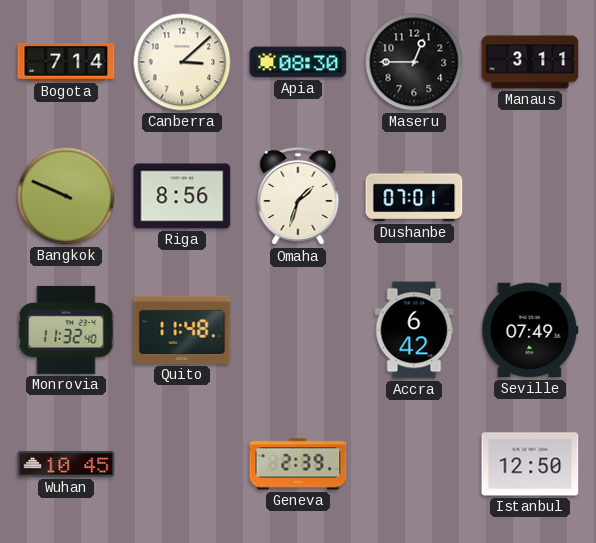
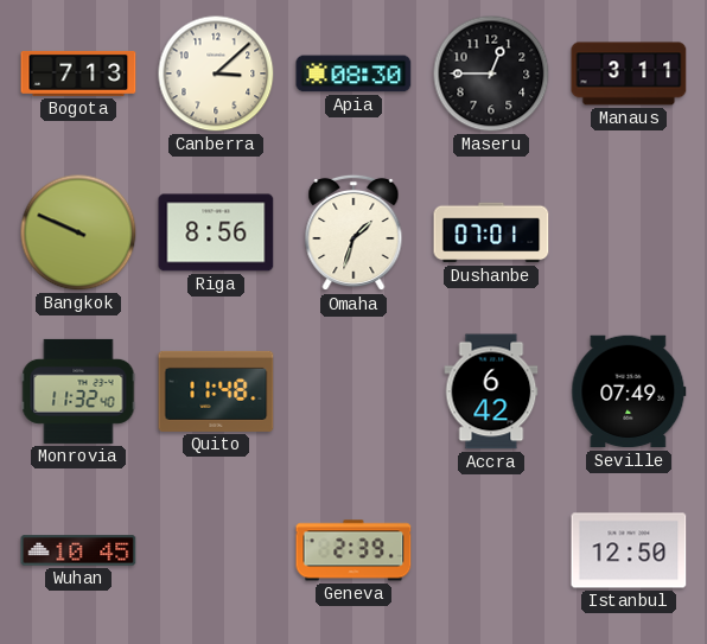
Bogota: 7:14 -> 7:13
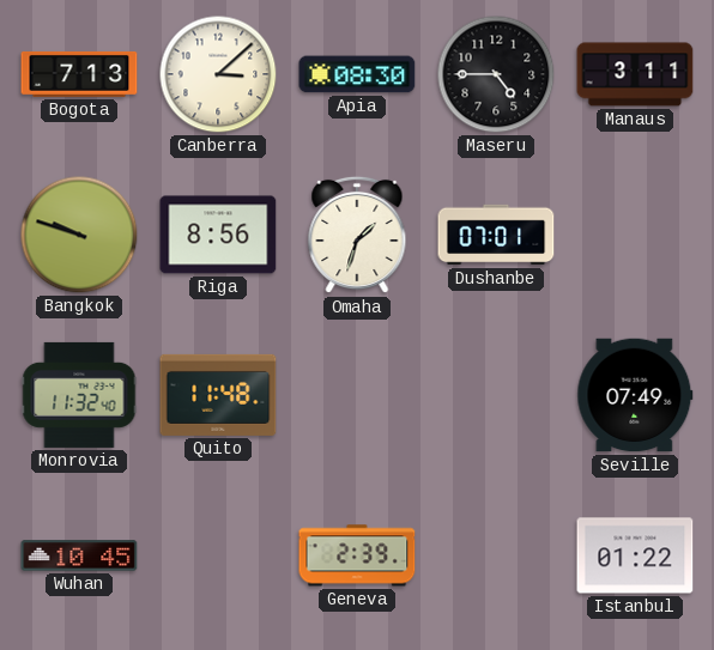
Maseru: 12:45 -> 4:45
Bangkok: 9:49 -> 9:48
Accra: 6:42 -> none
Istanbul: 12:50 -> 01:22
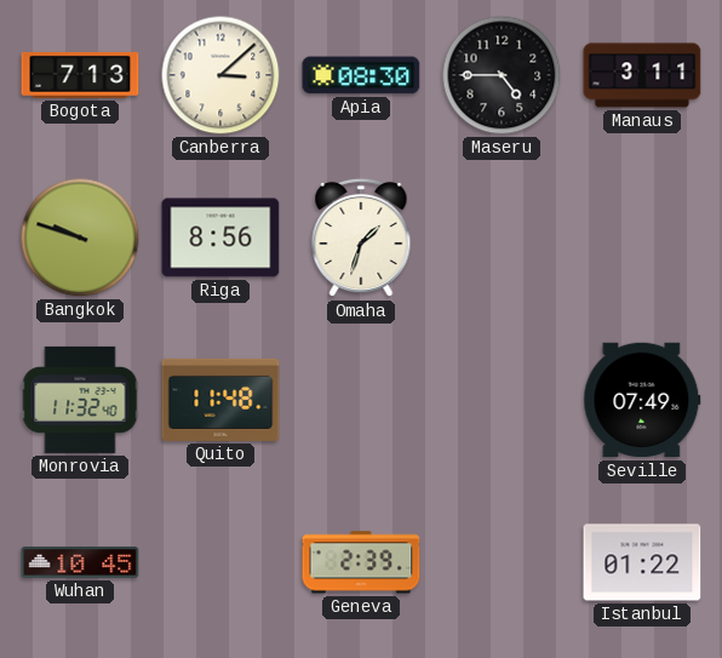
Dushanbe: 07:01 -> none
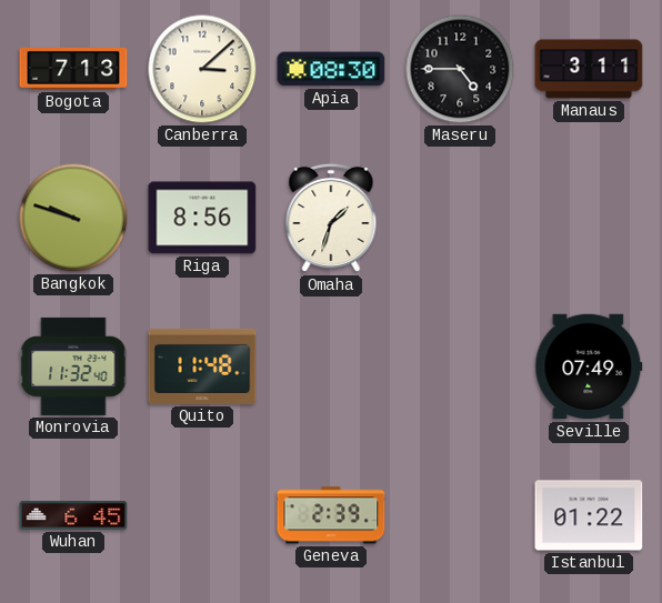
Wuhan: 10:45 -> 6:45
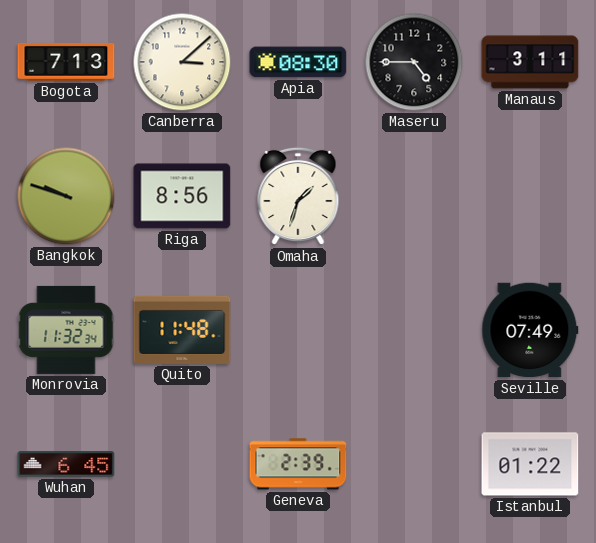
Monrovia: 11:32:40 -> 11:32:34
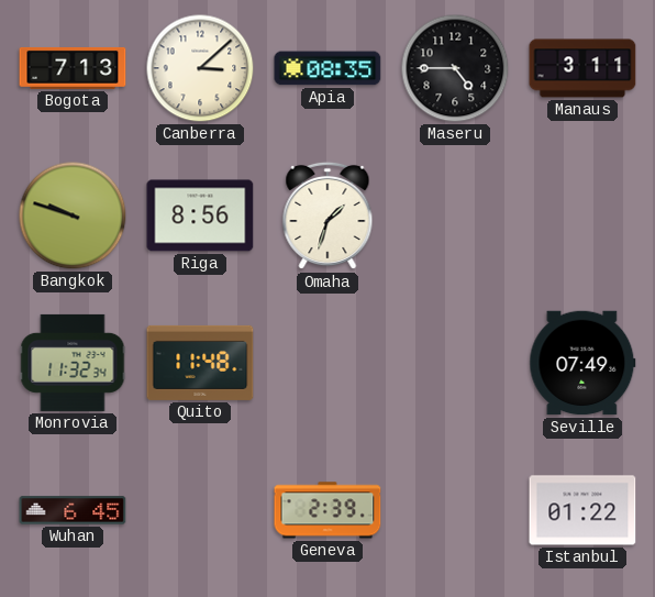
Apia: 08:30 -> 08:35
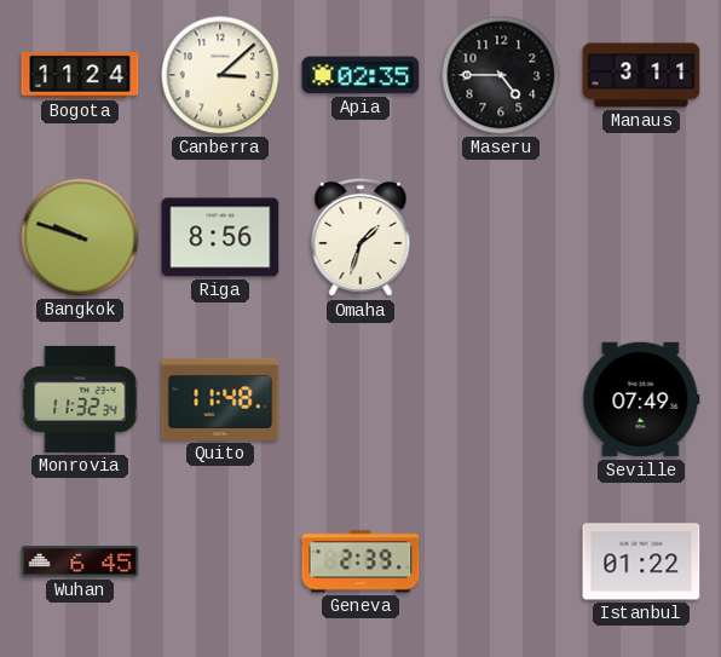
Bogota: 7:13 -> 11:24
Apia: 08:35 -> 02:35
